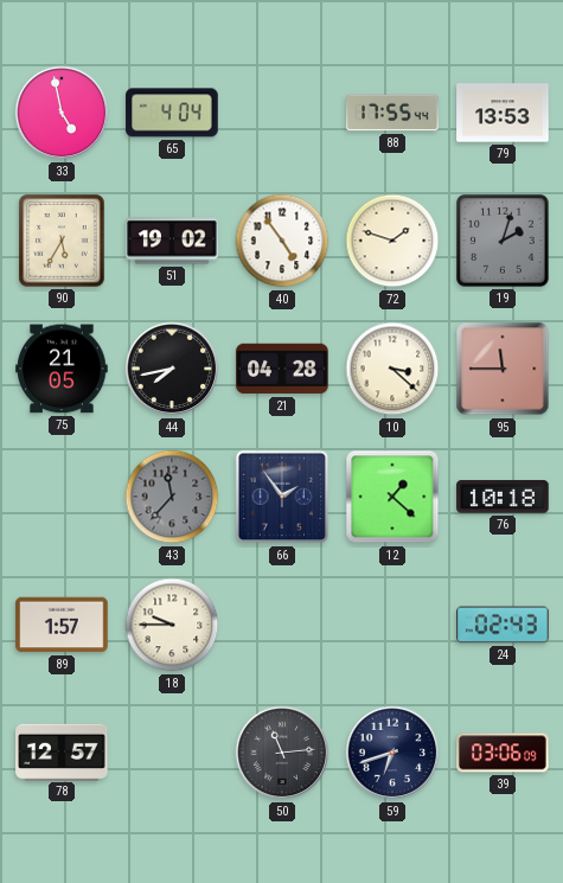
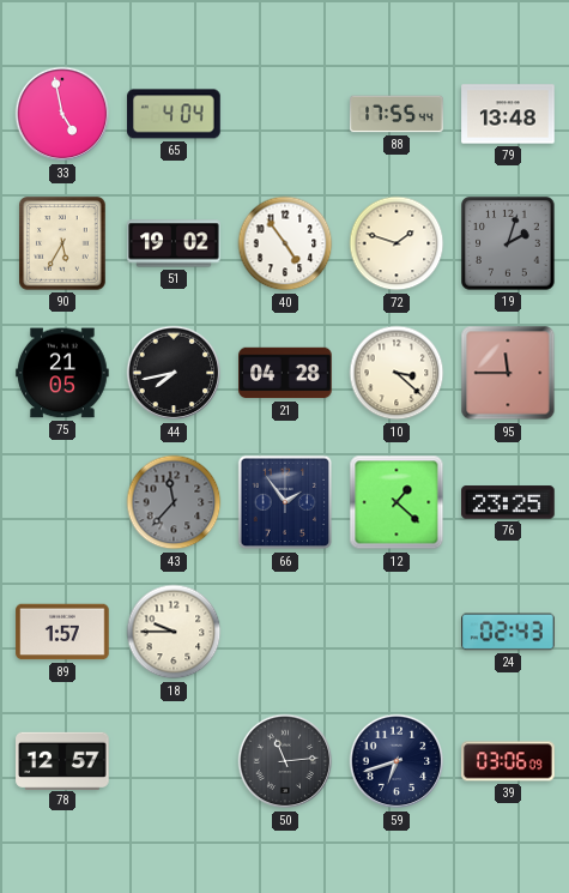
79: 13:53 -> 13:48
76: 10:18 -> 23:25
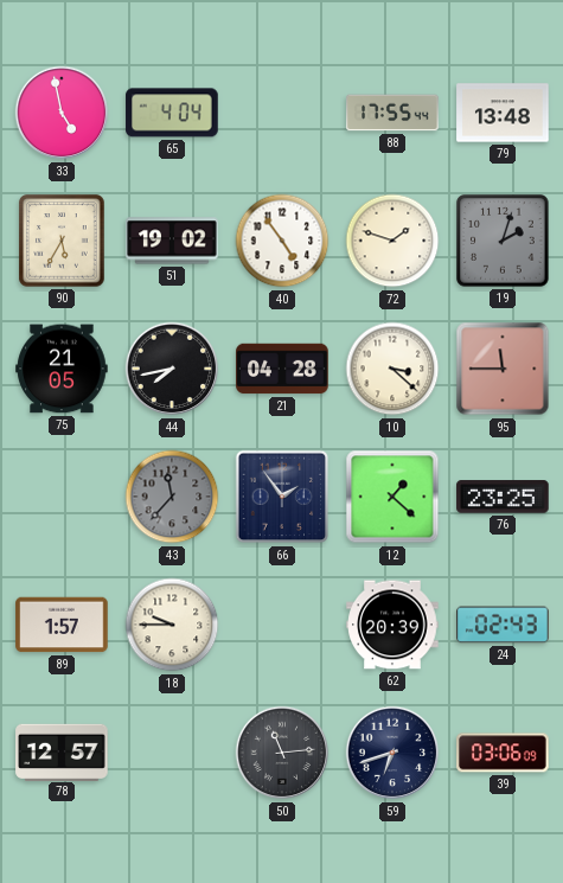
62: none -> 20:39
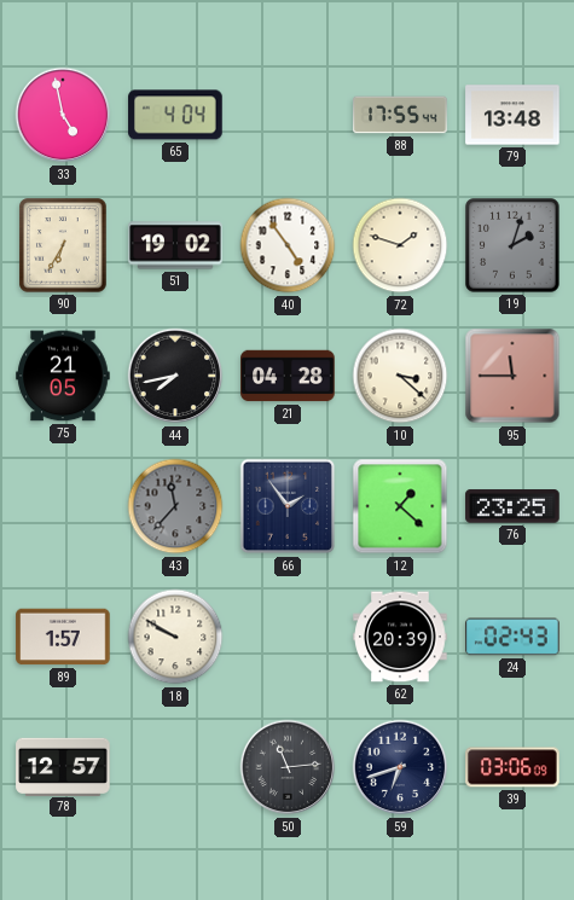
90: 5:35 -> 6:35
18: 9:45 -> 9:50
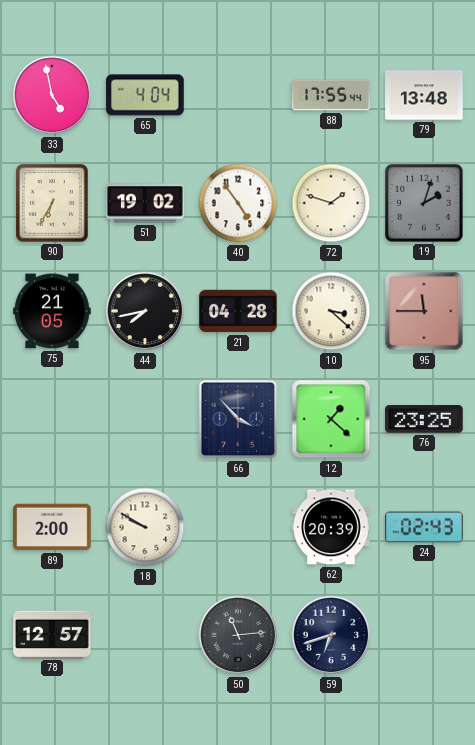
43: 11:37 -> none
66: 1:54 -> 3:53
89: 1:57 -> 2:00
39: 03:06 -> none
